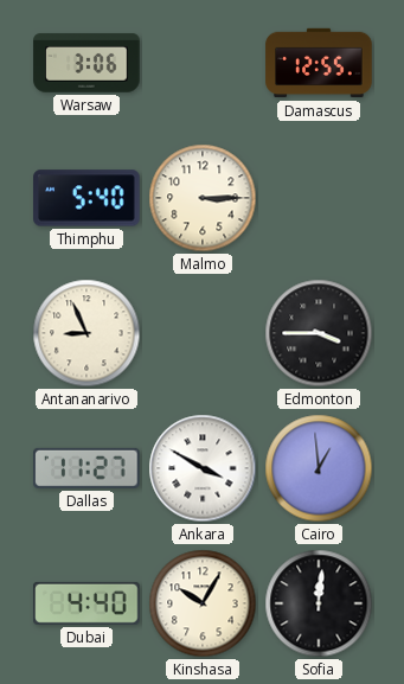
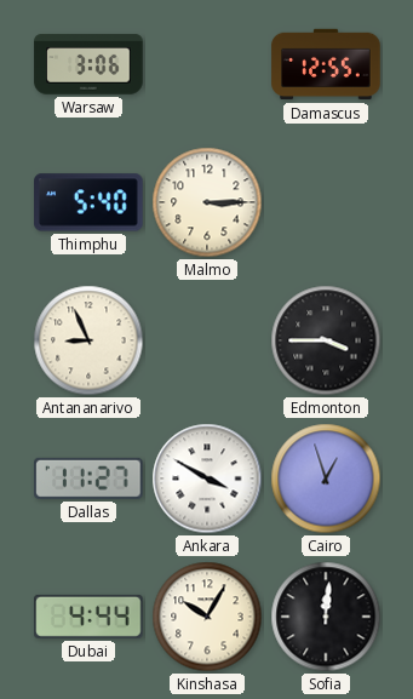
Cairo: 12:59 -> 12:57
Dubai: 4:40 -> 4:44
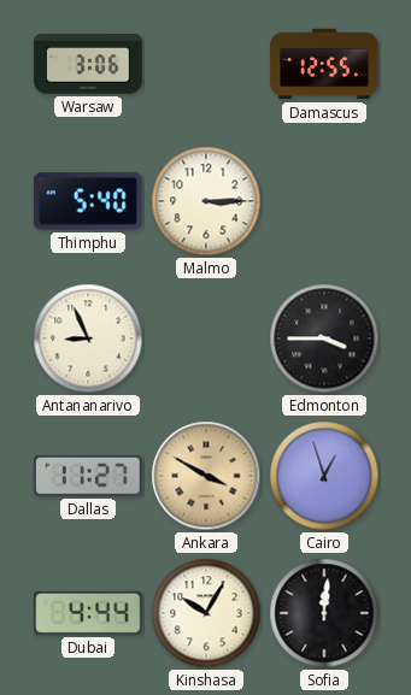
Ankara dial: white -> champagne
